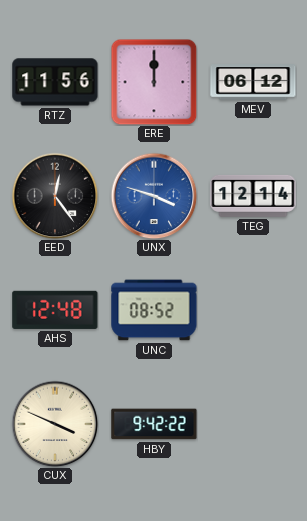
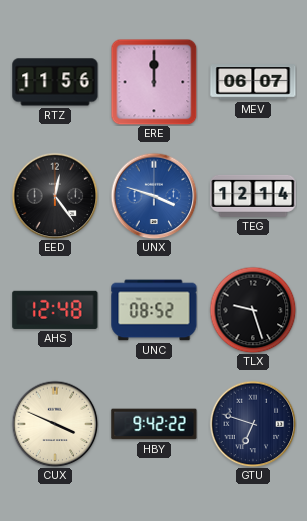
MEV: 06:12 -> 06:07
TLX: none -> 9:27
GTU: none -> 6:48
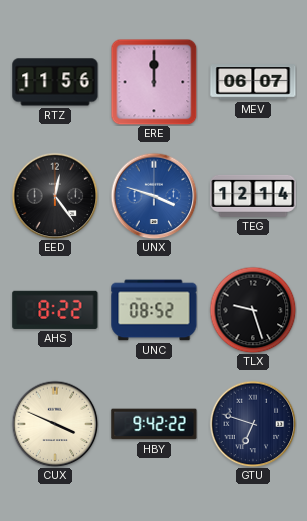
AHS: 12:48 -> 8:22
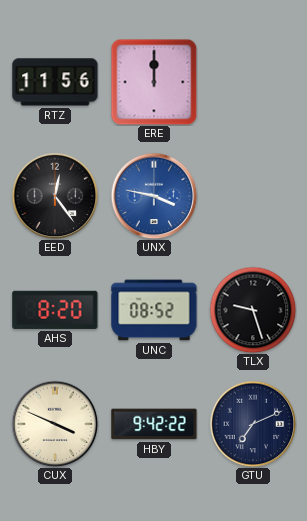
MEV: 06:07 -> none
UNX: 3:48 -> 3:47
TEG: 12:14 -> none
AHS: 8:22 -> 8:20
GTU: 6:48 -> 7:11
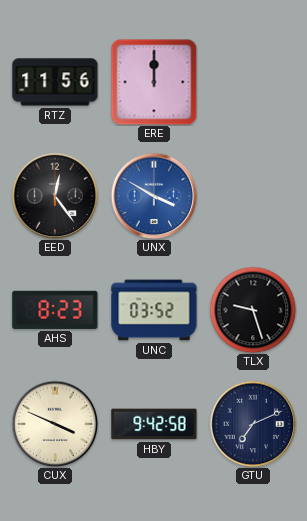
UNX: 3:47 -> 3:50
AHS: 8:20 -> 8:23
UNC: 08:52 -> 03:52
HBY: 9:42:22 -> 9:42:58
